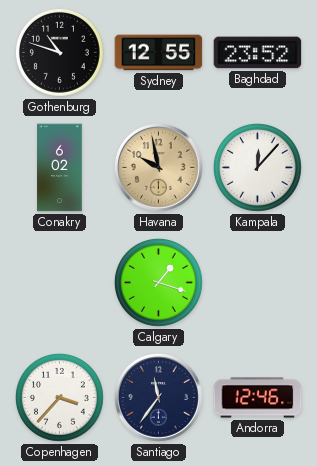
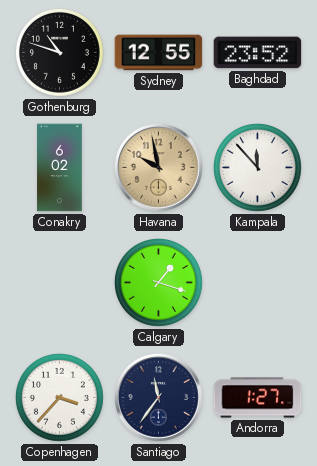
Kampala: 12:07 -> 11:53
Andorra: 12:46 -> 1:27
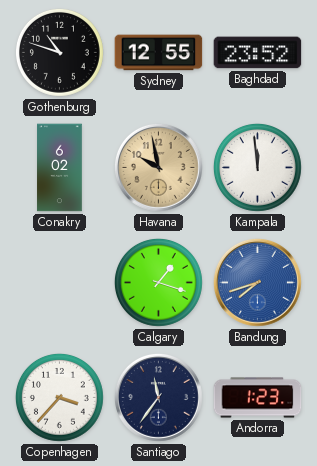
Kampala: 11:53 -> 11:59
Bandung: none -> 7:42
Andorra: 1:27 -> 1:23
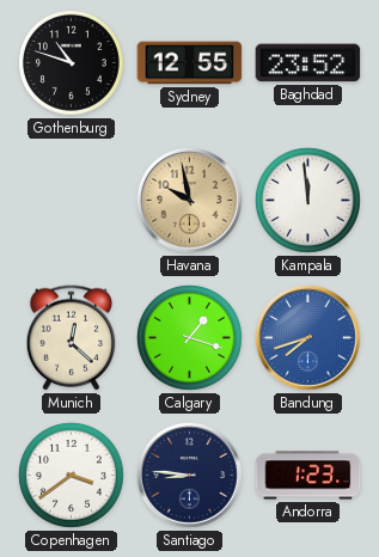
Conakry: 6:02 -> none
Munich: none -> 12:22
Copenhagen: 3:37 -> 3:39
Santiago: 11:36 -> 8:46
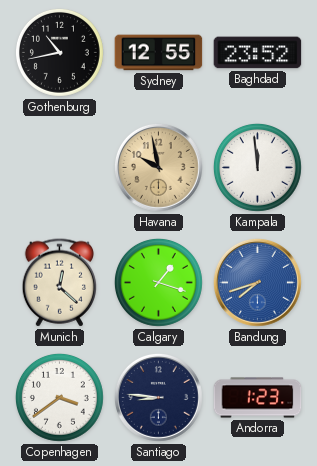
Gothenburg: 10:48 -> 10:43
